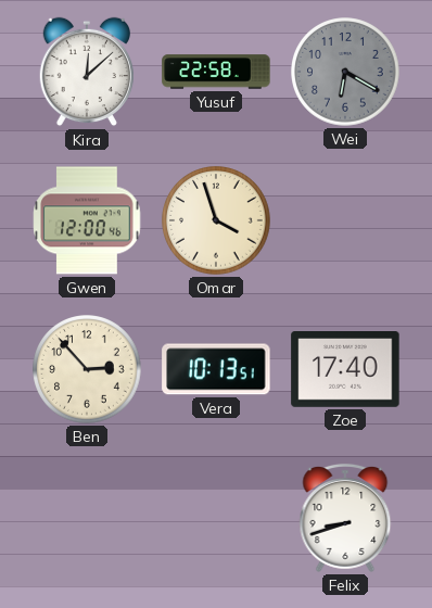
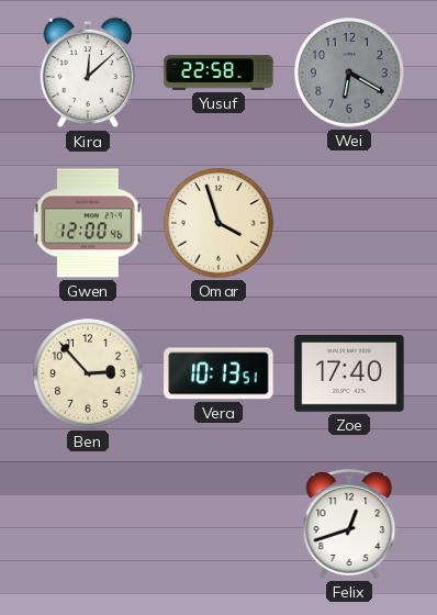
Felix: 8:42 -> 12:42
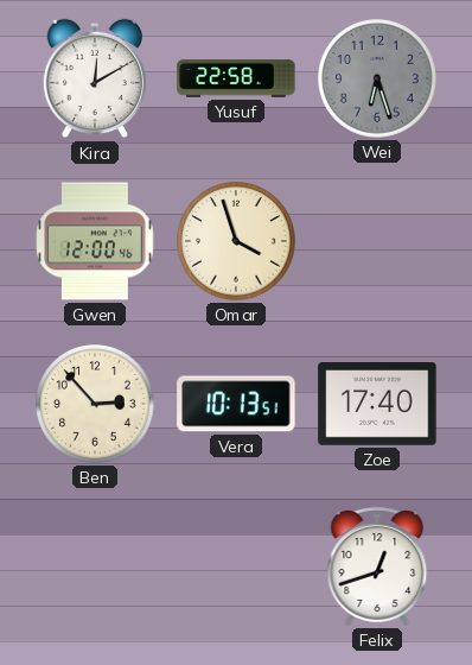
Kira: 12:08 -> 12:10
Wei: 6:20 -> 6:27
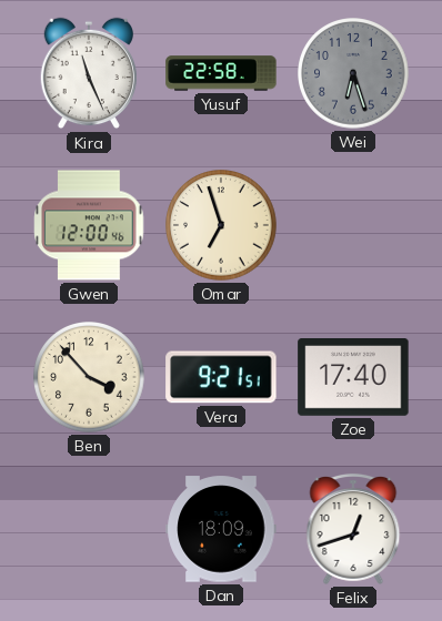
Kira: 12:10 -> 11:26
Omar: 3:57 -> 6:57
Ben: 2:53 -> 3:53
Vera: 10:13 -> 9:21
Dan: none -> 18:09
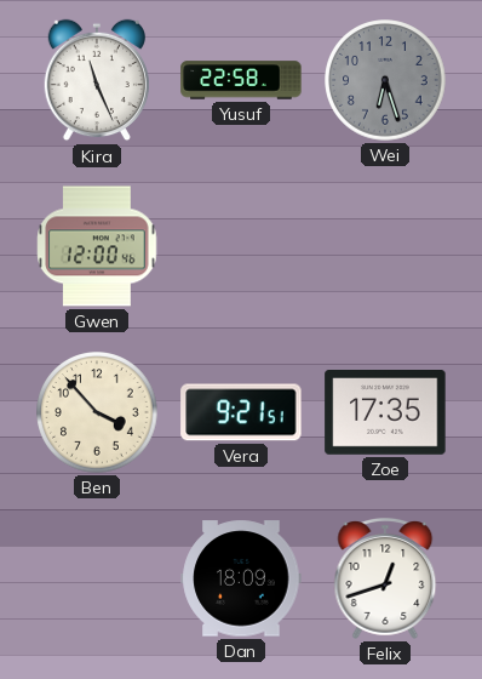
Omar: 6:57 -> none
Zoe: 17:40 -> 17:35
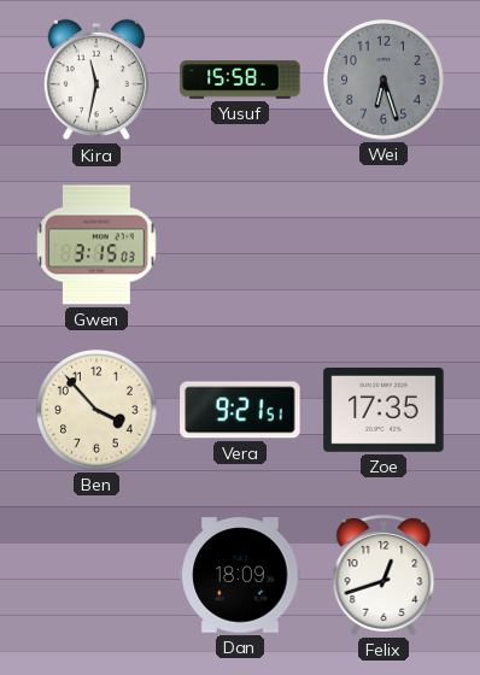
Kira: 11:26 -> 11:32
Yusuf: 22:58 -> 15:58
Gwen: 12:00 -> 3:15
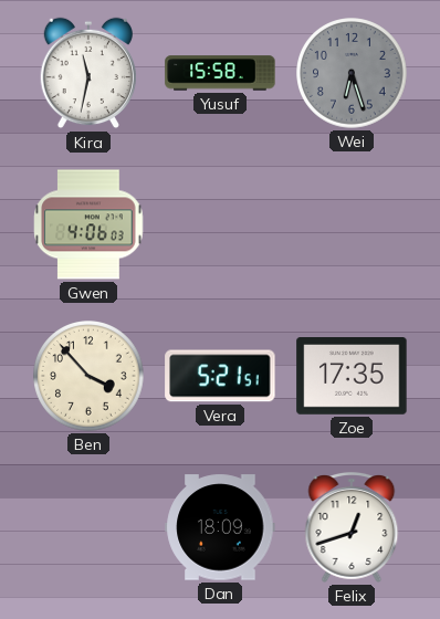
Gwen: 3:15 -> 4:06
Vera: 9:21 -> 5:21
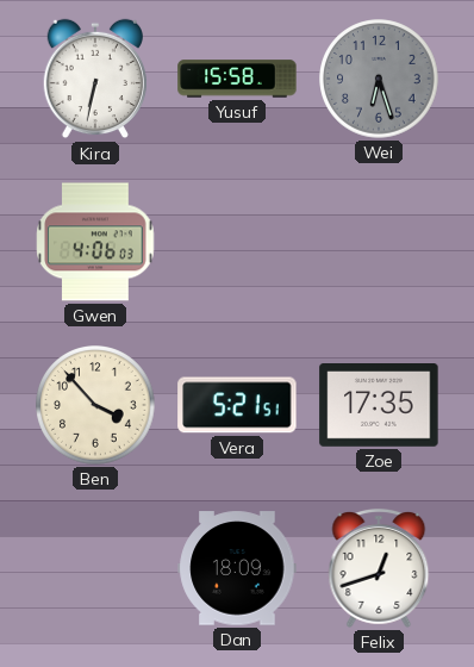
Kira: 11:32 -> 6:32
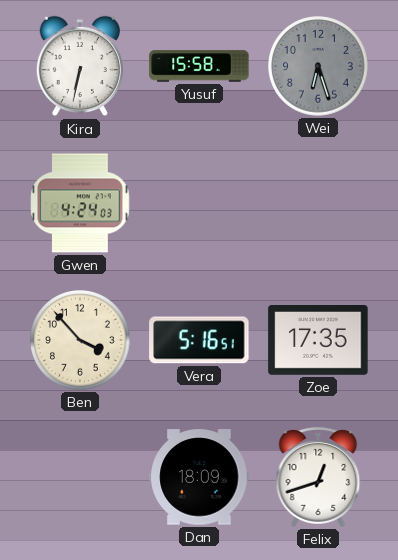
Gwen: 4:06 -> 4:24
Vera: 5:21 -> 5:16
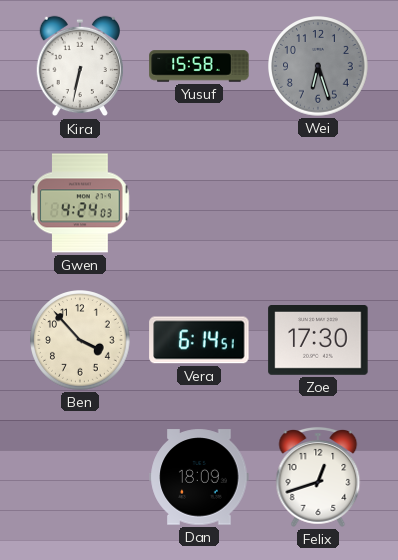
Vera: 5:16 -> 6:14
Zoe: 17:35 -> 17:30
